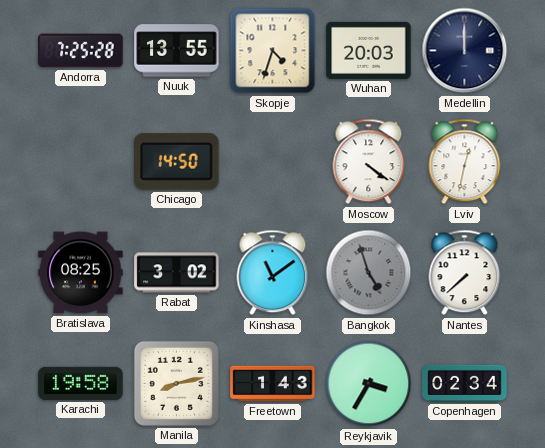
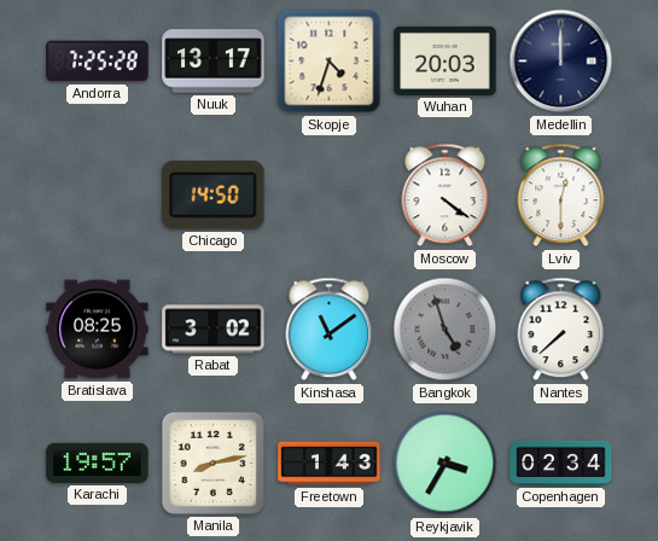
Nuuk: 13:55 -> 13:17
Lviv: 12:32 -> 12:30
Karachi: 19:58 -> 19:57
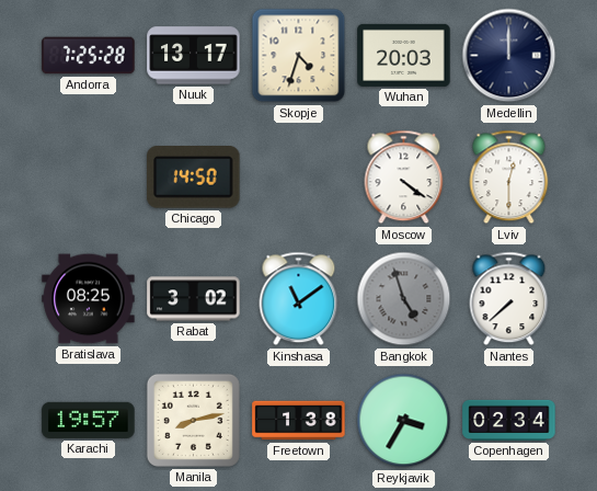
Freetown: 1:43 -> 1:38
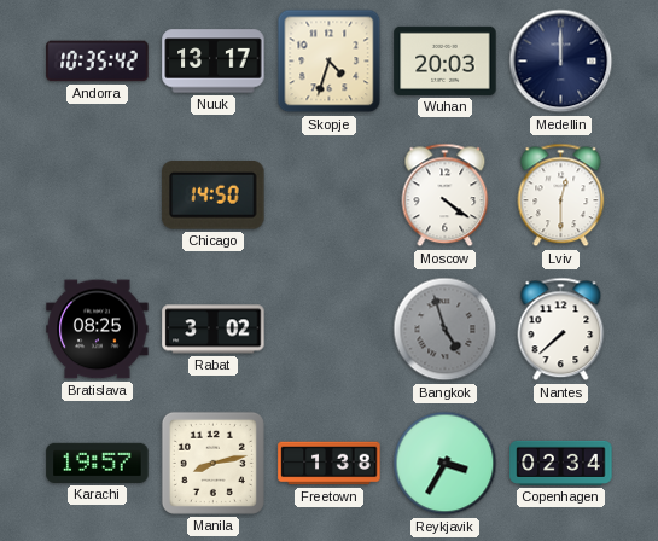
Andorra: 7:25 -> 10:35
Kinshasa: 11:09 -> none
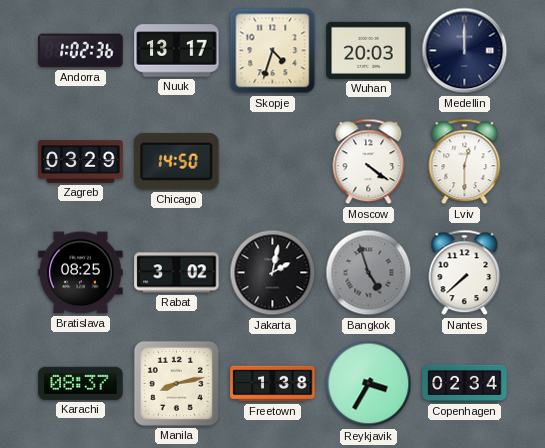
Andorra: 10:35 -> 1:02
Zagreb: none -> 03:29
Jakarta: none -> 2:02
Karachi: 19:57 -> 08:37
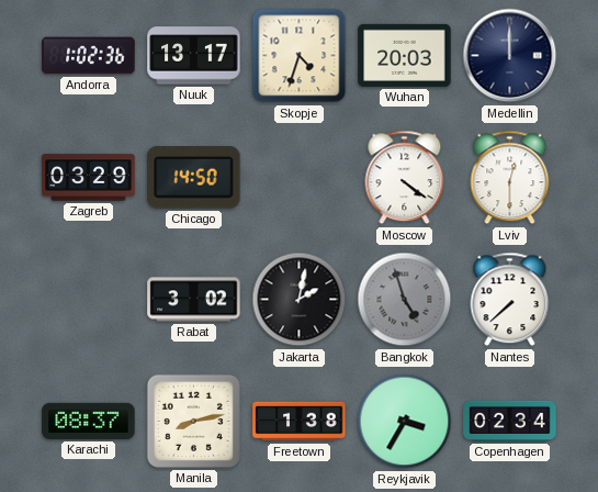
Bratislava: 08:25 -> none
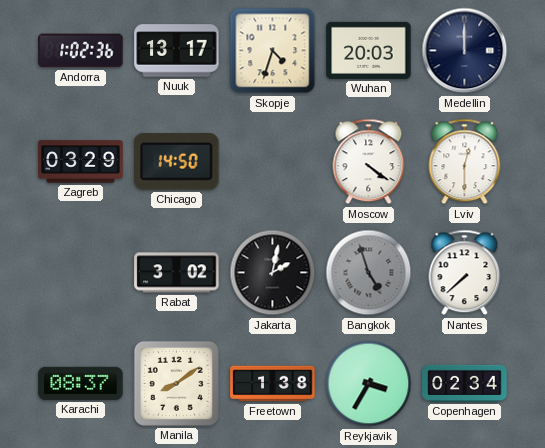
Manila: 8:13 -> 8:09
